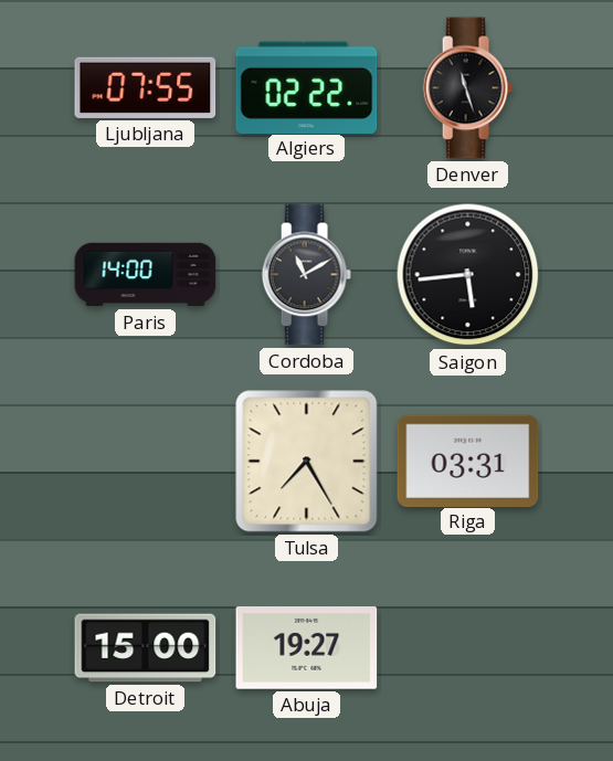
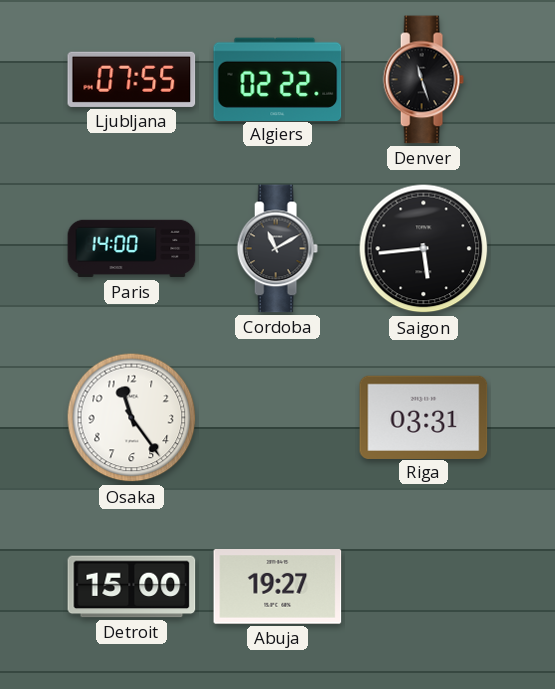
Osaka: none -> 11:24
Tulsa: 7:25 -> none
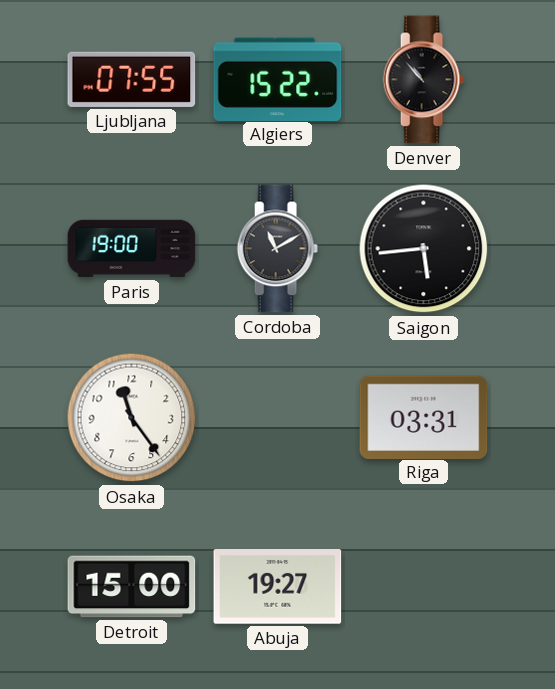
Algiers: 02:22 -> 15:22
Denver: 11:27 -> 10:53
Paris: 14:00 -> 19:00
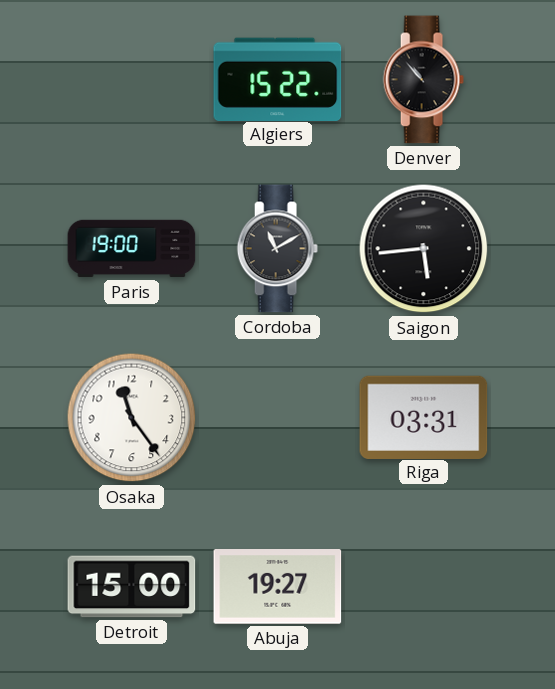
Ljubljana: 07:55 -> none
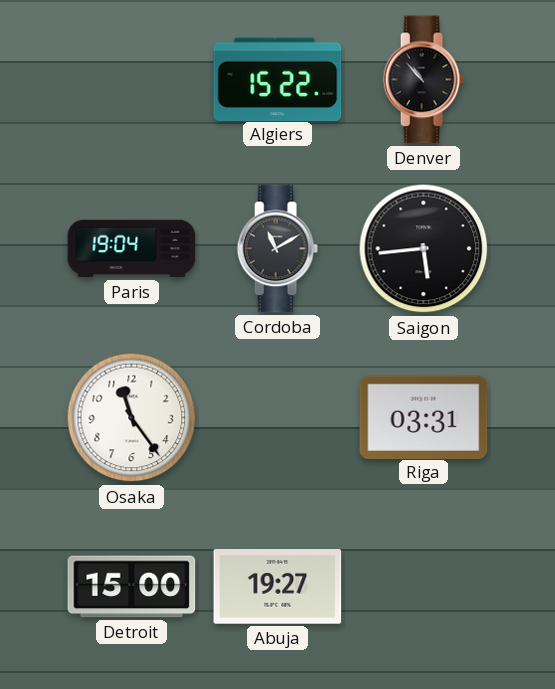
Paris: 19:00 -> 19:04
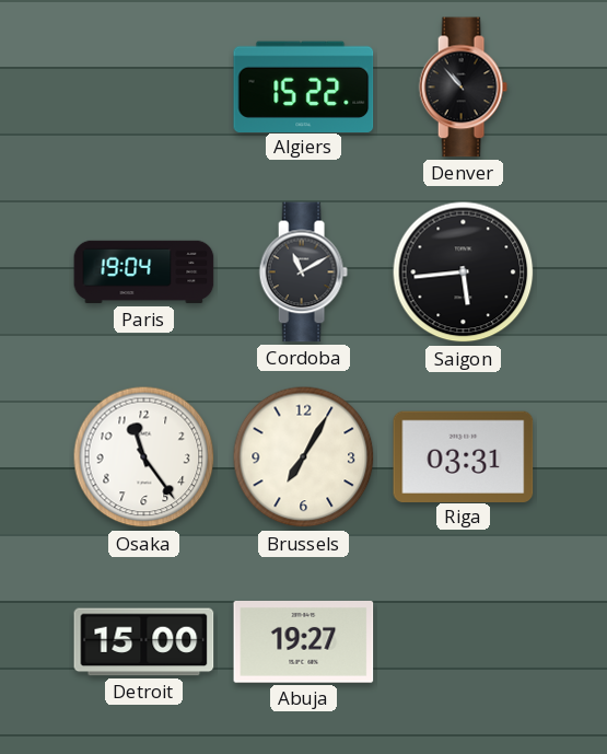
Brussels: none -> 7:05
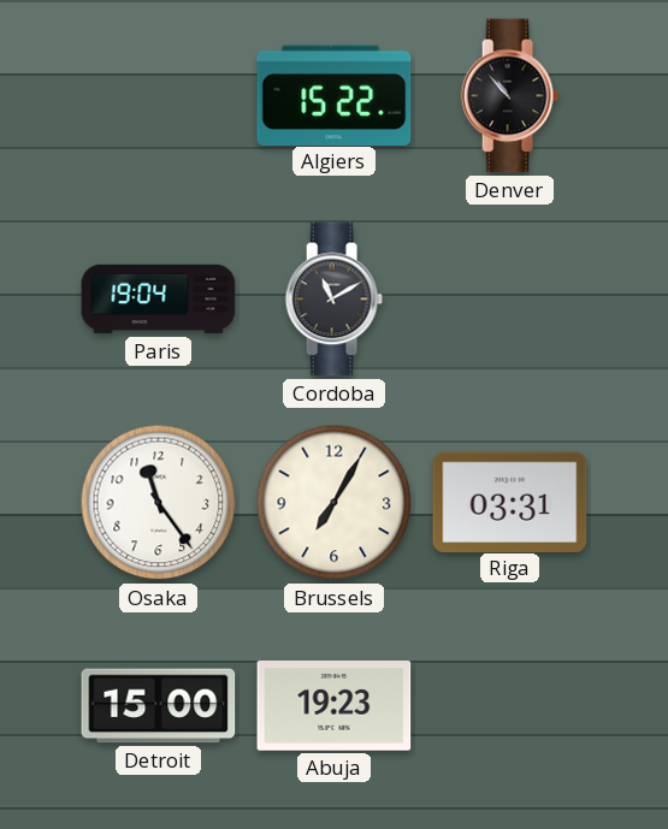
Saigon: 5:44 -> none
Abuja: 19:27 -> 19:23
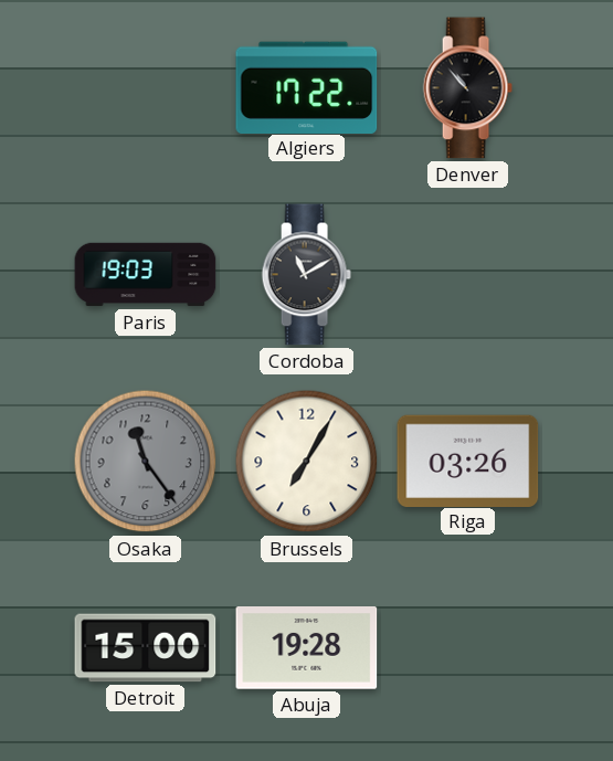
Algiers: 15:22 -> 17:22
Paris: 19:04 -> 19:03
Osaka dial: white -> grey
Riga: 03:31 -> 03:26
Abuja: 19:23 -> 19:28
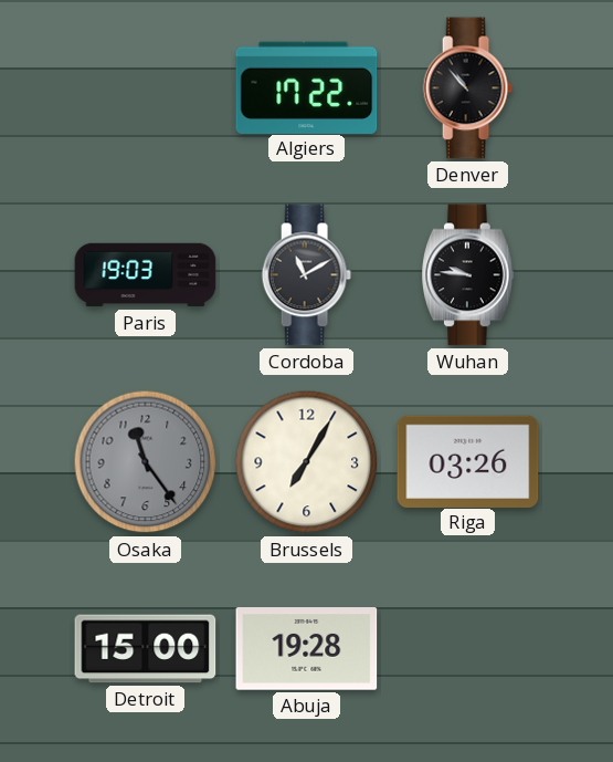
Wuhan: none -> 9:46
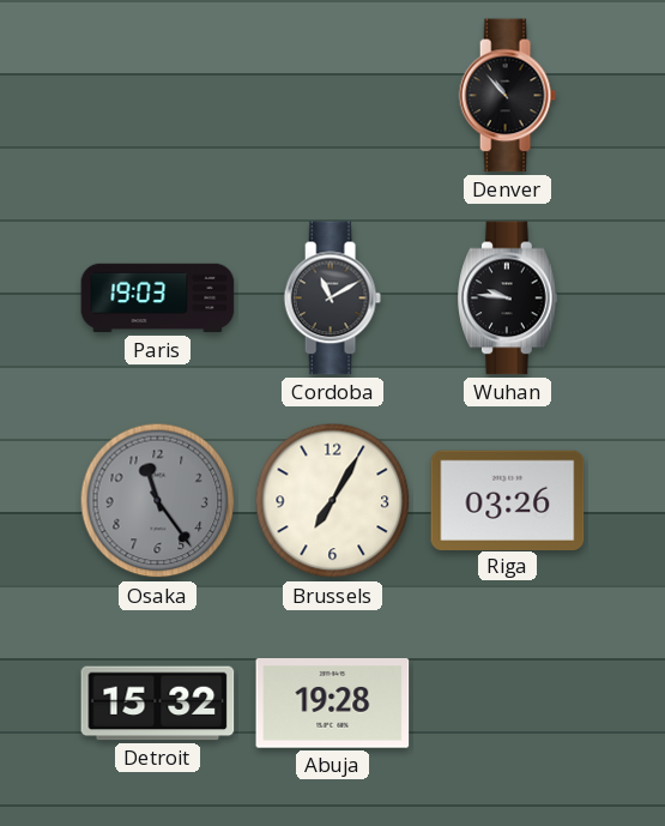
Algiers: 17:22 -> none
Detroit: 15:00 -> 15:32
